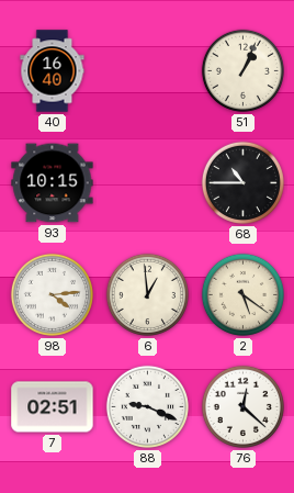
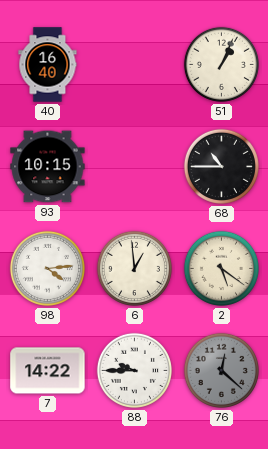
7: 02:51 -> 14:22
88: 9:19 -> 9:45
76 dial: white -> grey
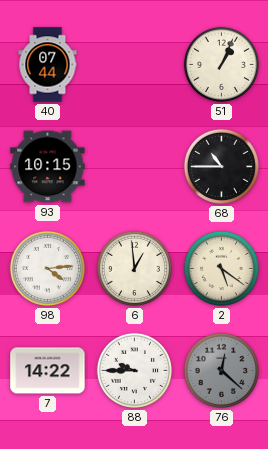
40: 16:40 -> 07:44
